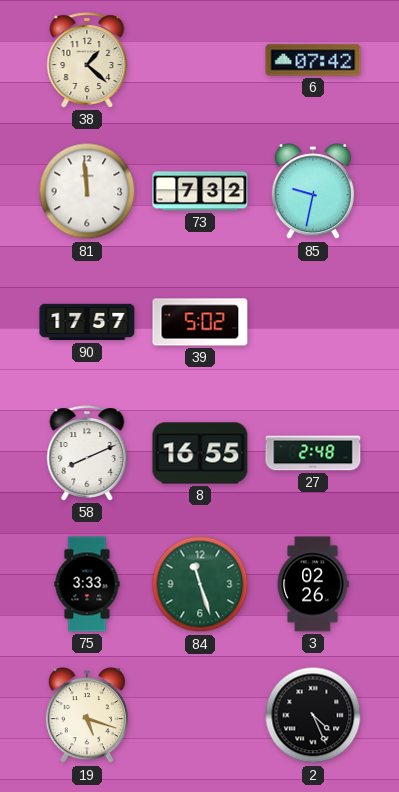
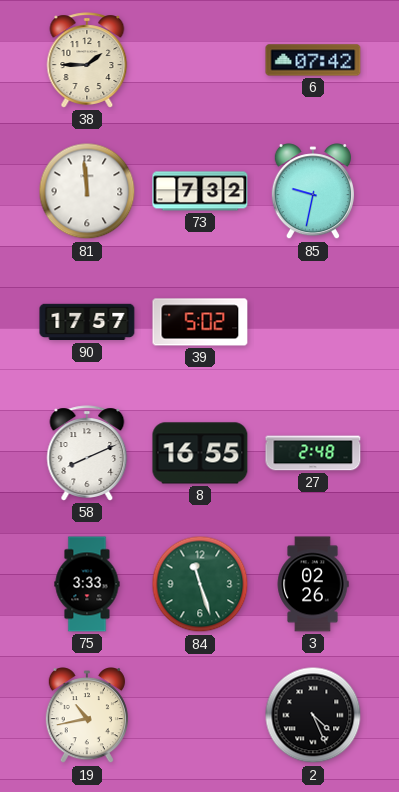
38: 1:22 -> 1:45
19: 5:18 -> 10:43
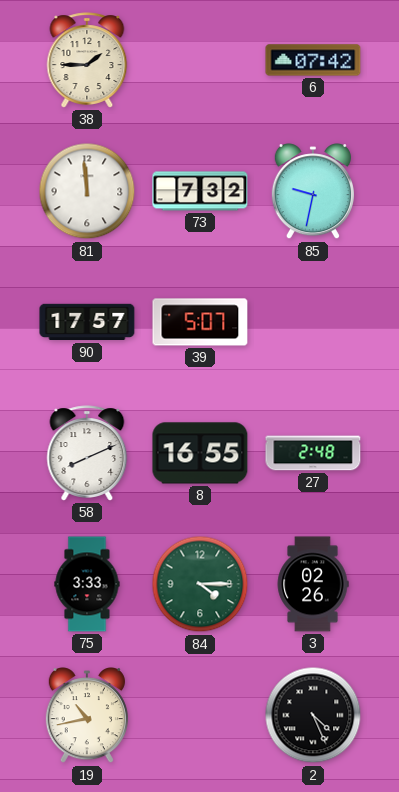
39: 5:02 -> 5:07
84: 11:27 -> 4:15
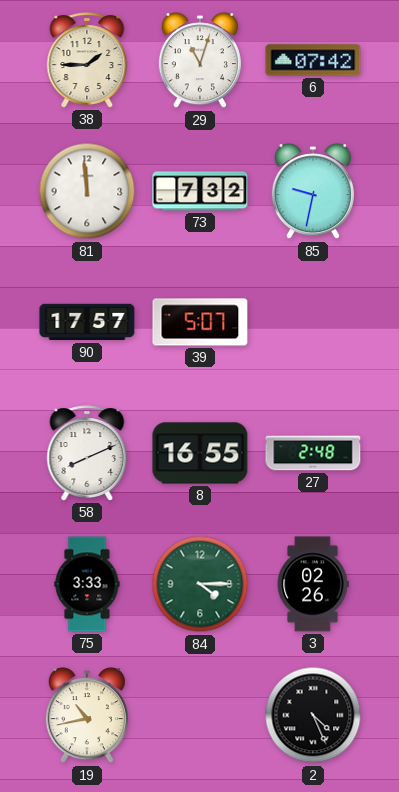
29: none -> 11:03
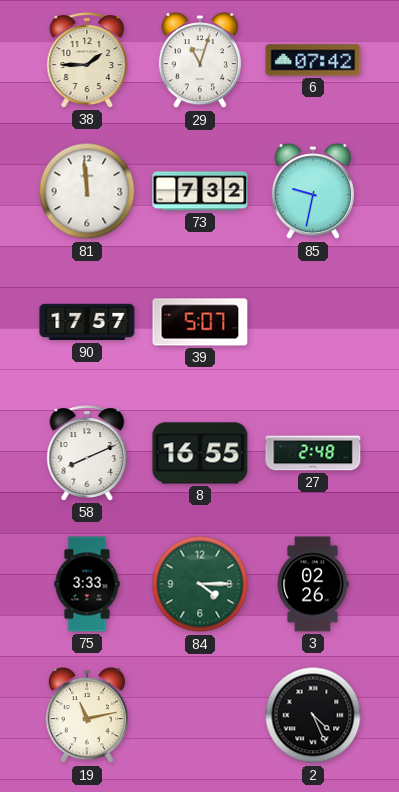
19: 10:43 -> 11:13
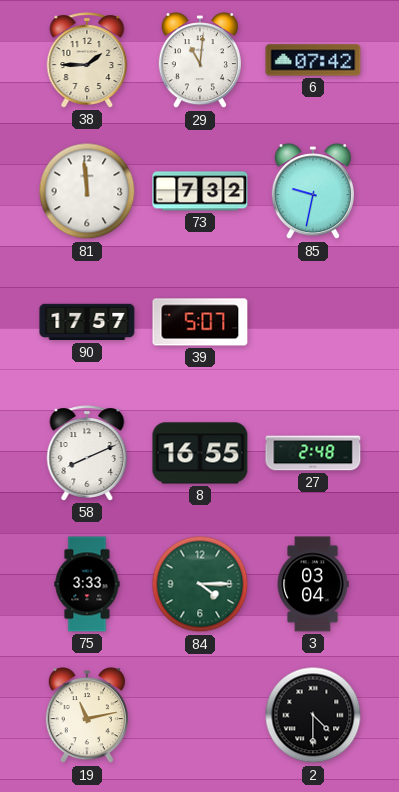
29: 11:03 -> 11:01
3: 02:26 -> 03:04
2: 4:26 -> 4:30
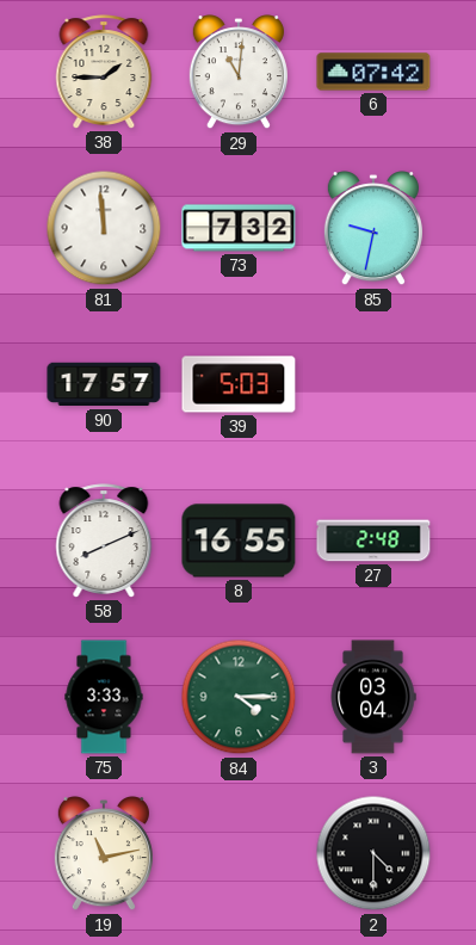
39: 5:07 -> 5:03
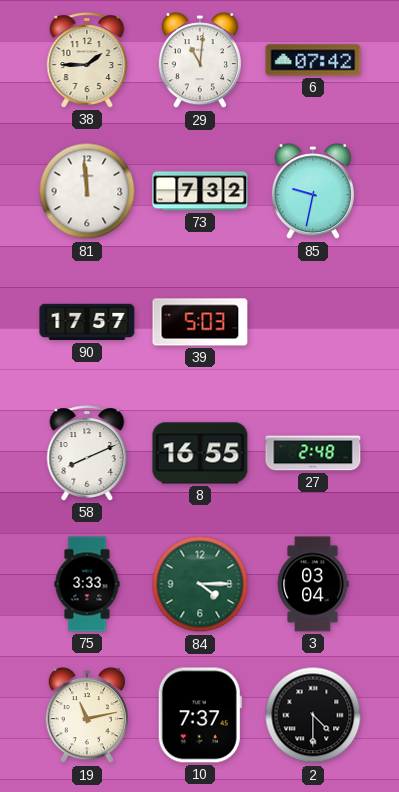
10: none -> 7:37
